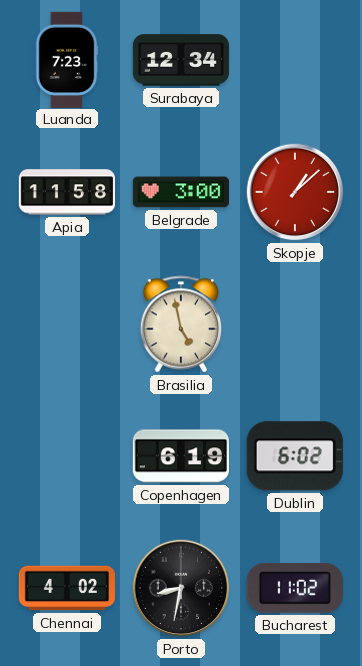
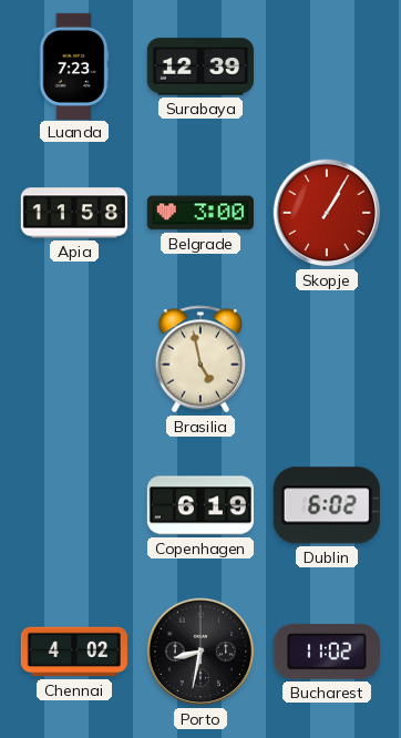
Surabaya: 12:34 -> 12:39
Skopje: 1:08 -> 1:05
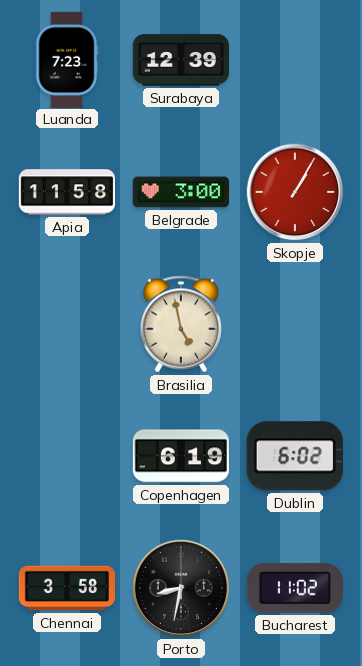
Chennai: 4:02 -> 3:58
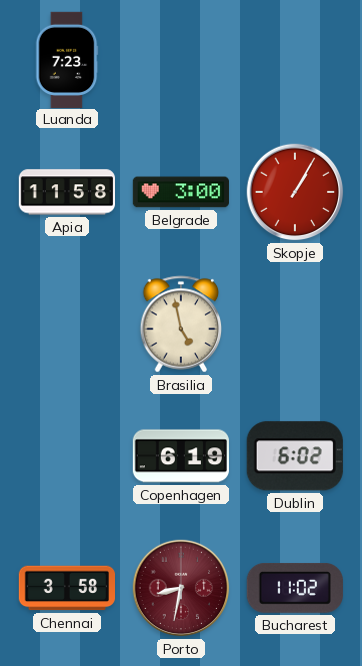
Surabaya: 12:39 -> none
Porto dial: black -> burgundy
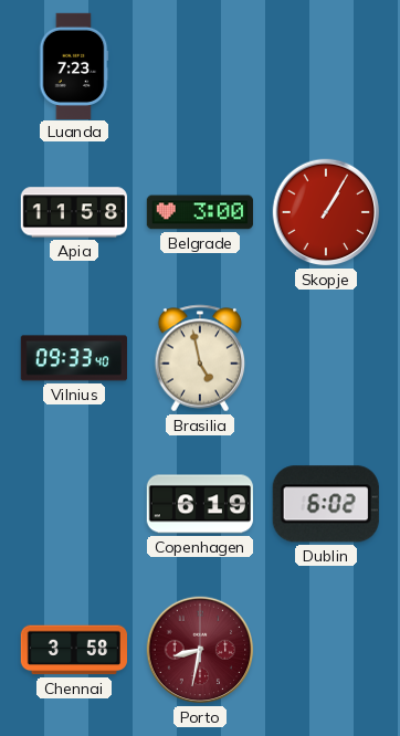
Vilnius: none -> 09:33
Bucharest: 11:02 -> none
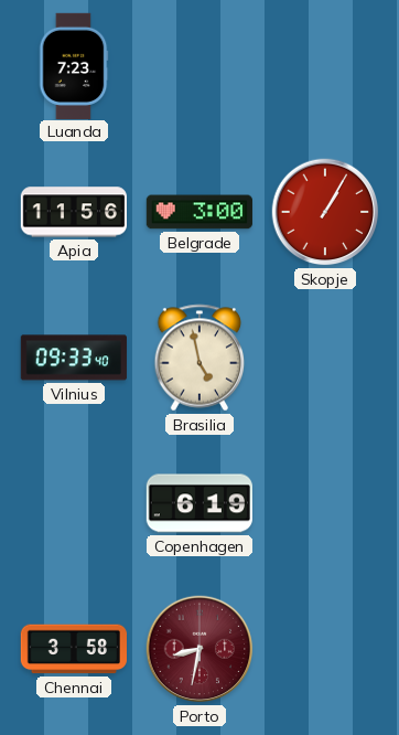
Apia: 11:58 -> 11:56
Dublin: 6:02 -> none
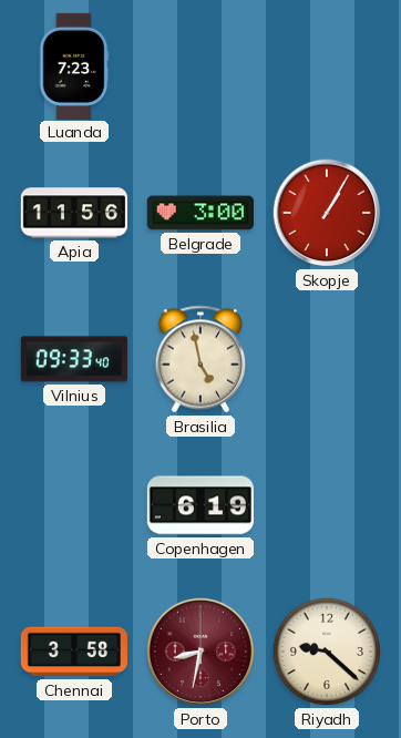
Riyadh: none -> 9:22
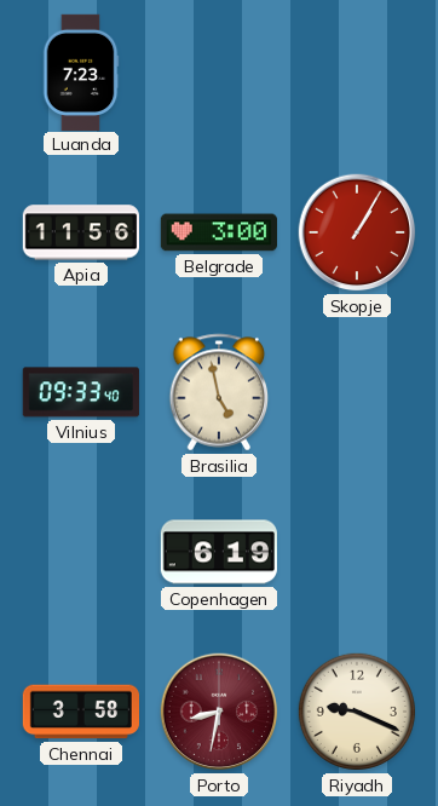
Riyadh: 9:22 -> 9:19
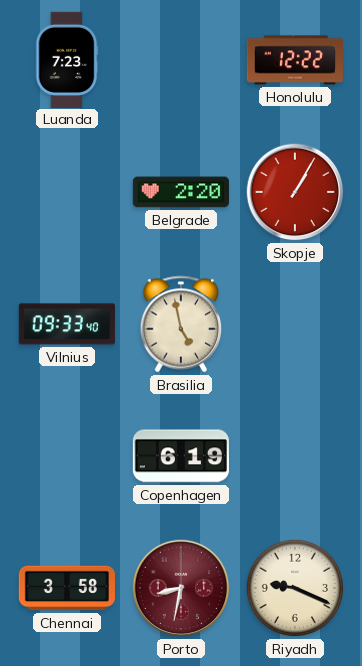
Honolulu: none -> 12:22
Apia: 11:56 -> none
Belgrade: 3:00 -> 2:20
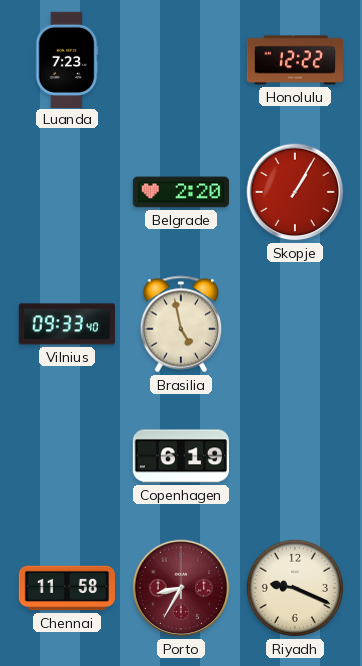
Chennai: 3:58 -> 11:58
Porto: 8:32 -> 8:35
